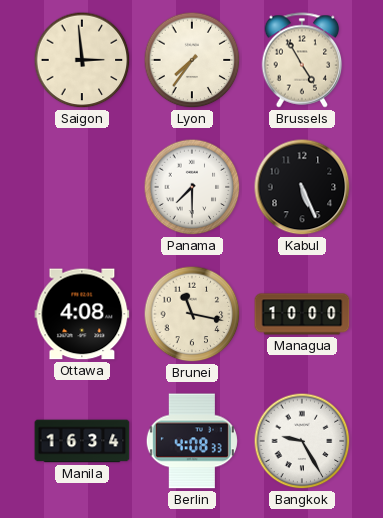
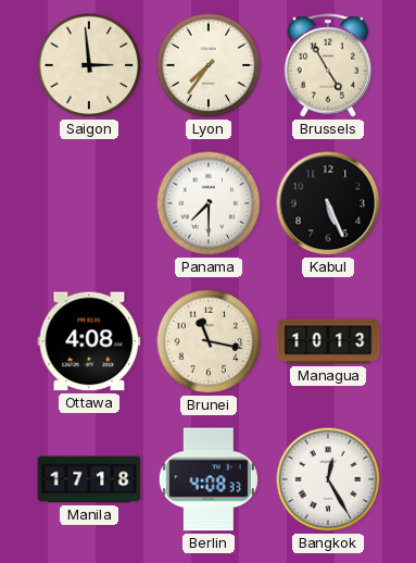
Managua: 10:00 -> 10:13
Manila: 16:34 -> 17:18
Bangkok: 9:25 -> 12:25
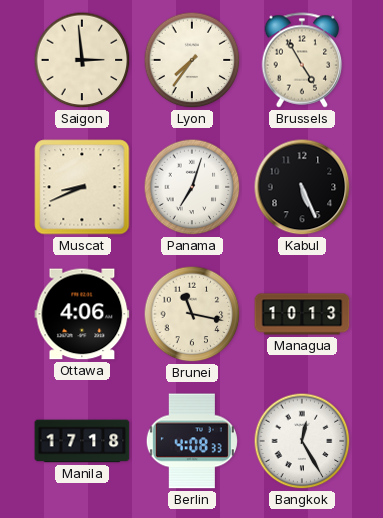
Muscat: none -> 8:41
Panama: 7:30 -> 7:03
Ottawa: 4:08 -> 4:06
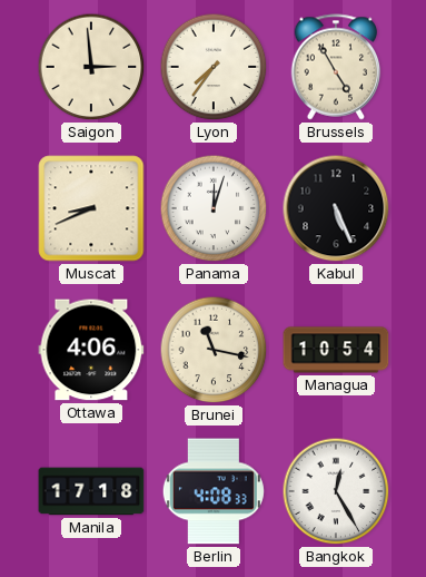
Panama: 7:03 -> 12:03
Managua: 10:13 -> 10:54
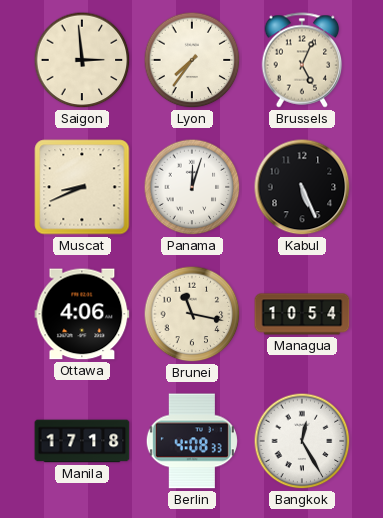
Brussels: 4:55 -> 5:04
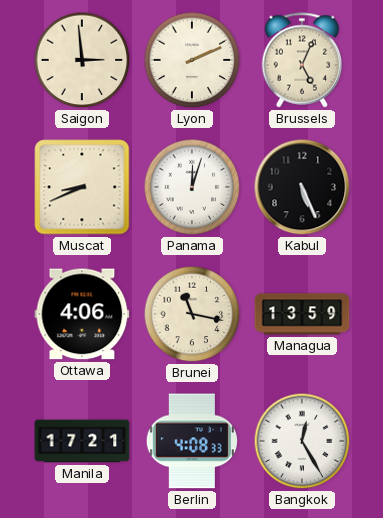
Lyon: 7:36 -> 2:11
Managua: 10:54 -> 13:59
Manila: 17:18 -> 17:21
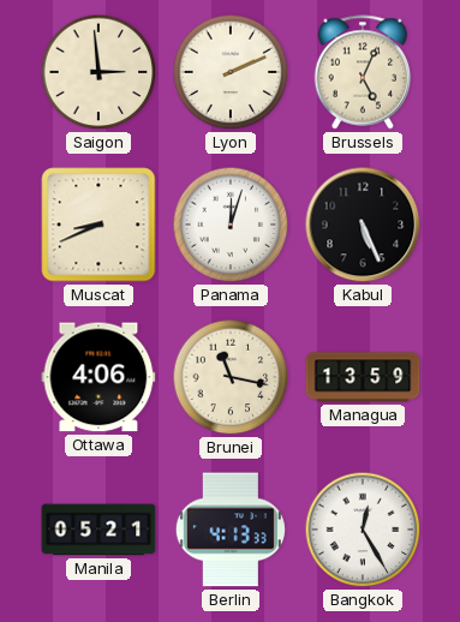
Manila: 17:21 -> 05:21
Berlin: 4:08 -> 4:13
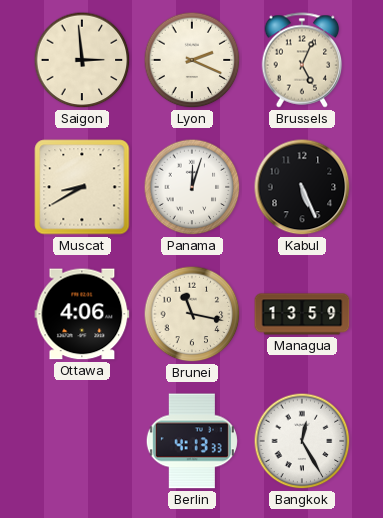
Lyon: 2:11 -> 2:19
Muscat: 8:41 -> 8:40
Manila: 05:21 -> none
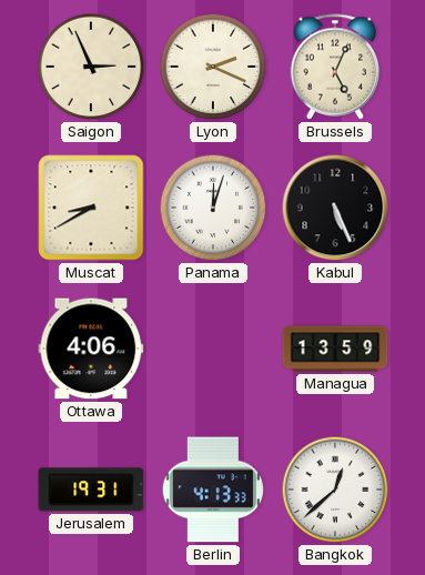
Saigon: 2:59 -> 2:56
Brunei: 11:17 -> none
Jerusalem: none -> 19:31
Bangkok: 12:25 -> 12:38
